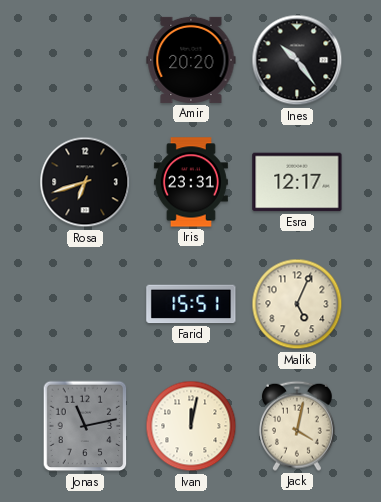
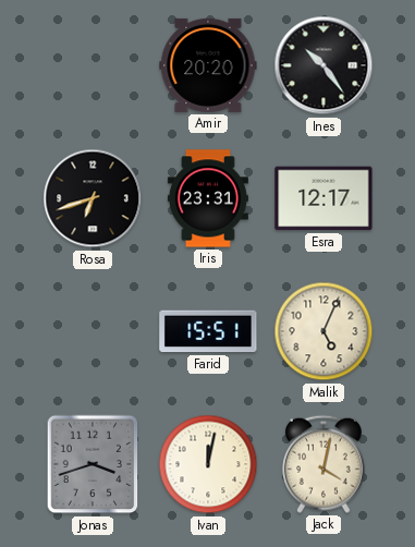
Jonas: 11:13 -> 3:42
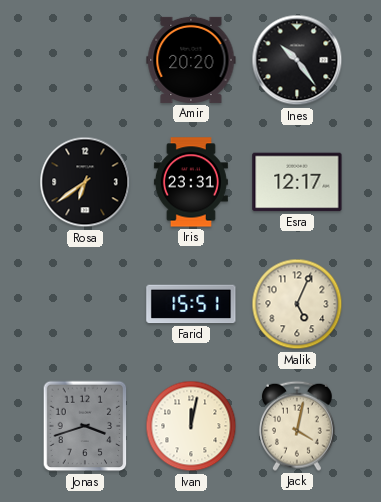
Rosa: 6:42 -> 6:39
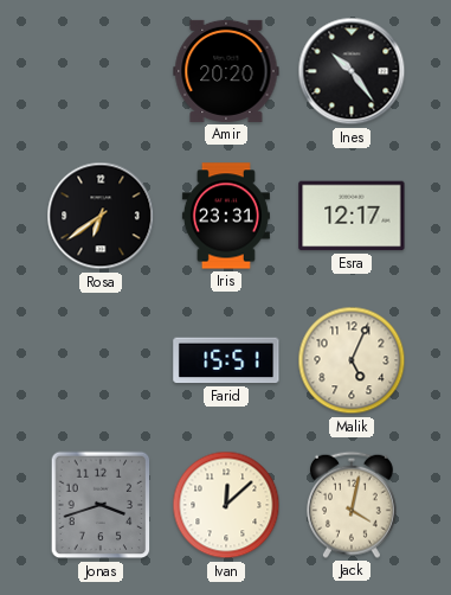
Ivan: 12:02 -> 12:08
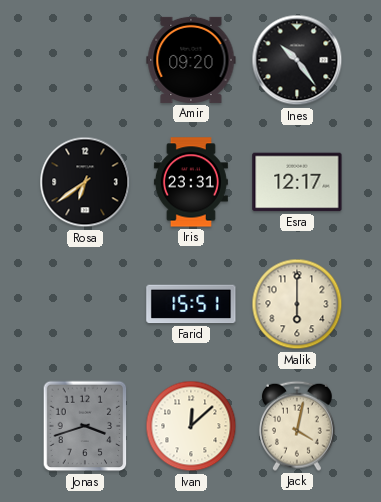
Amir: 20:20 -> 09:20
Malik: 5:04 -> 6:00
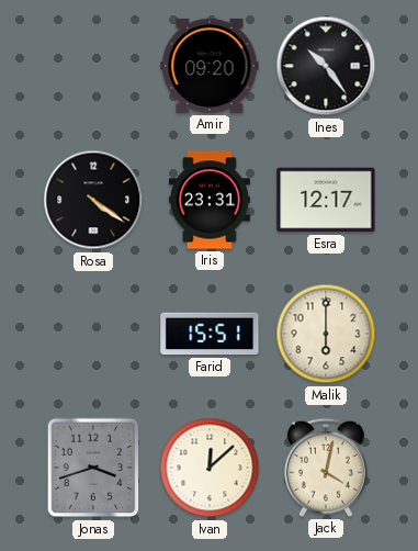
Rosa: 6:39 -> 4:21
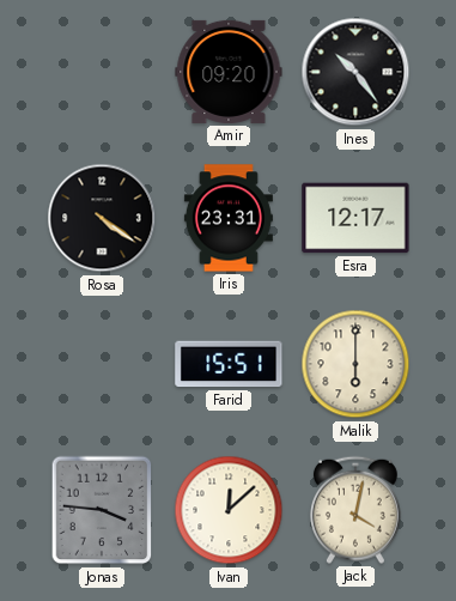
Jonas: 3:42 -> 3:46
